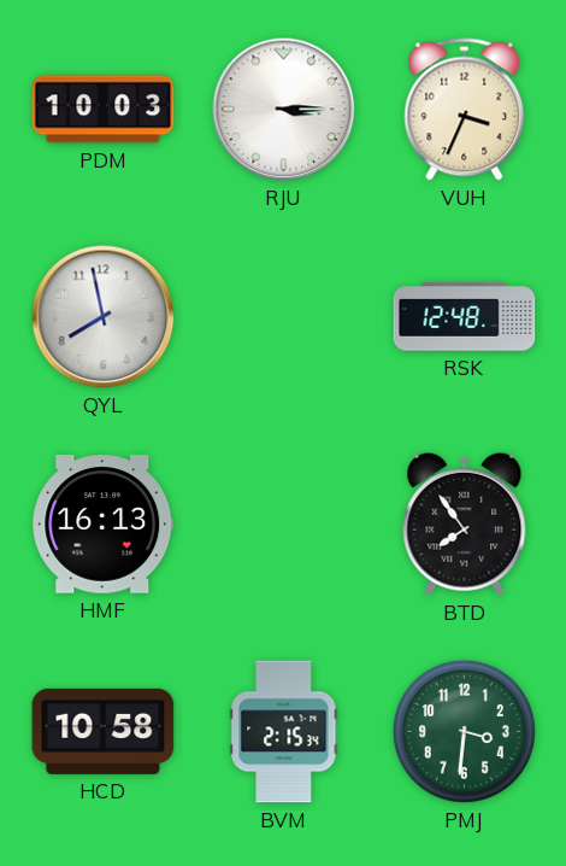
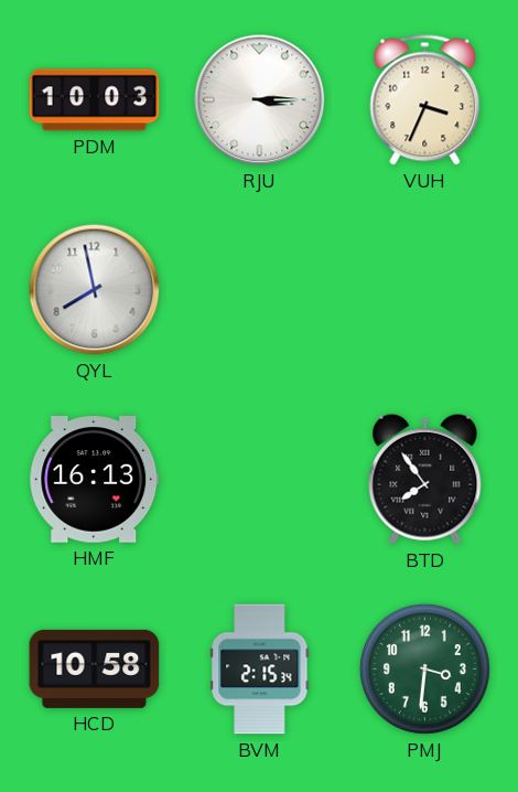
RSK: 12:48 -> none
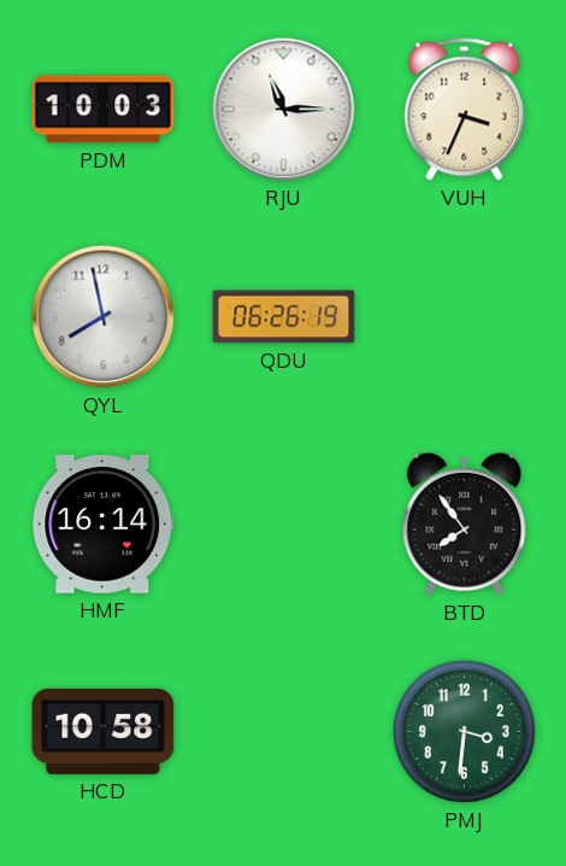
RJU: 3:15 -> 11:15
QDU: none -> 06:26
HMF: 16:13 -> 16:14
BVM: 2:15 -> none
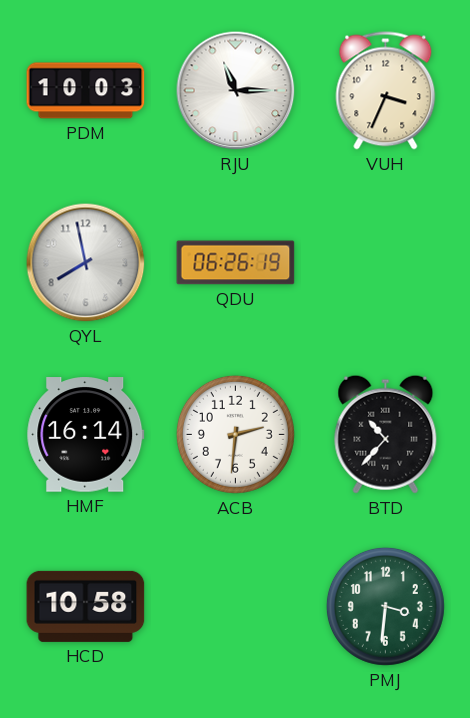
ACB: none -> 2:31
BTD: 7:54 -> 10:37
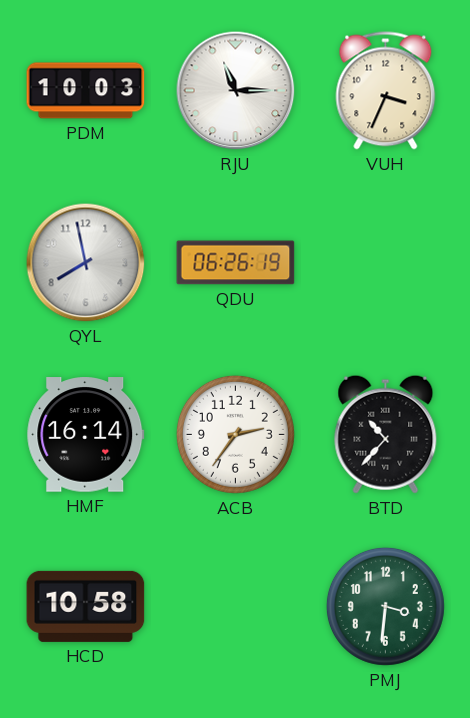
ACB: 2:31 -> 2:36
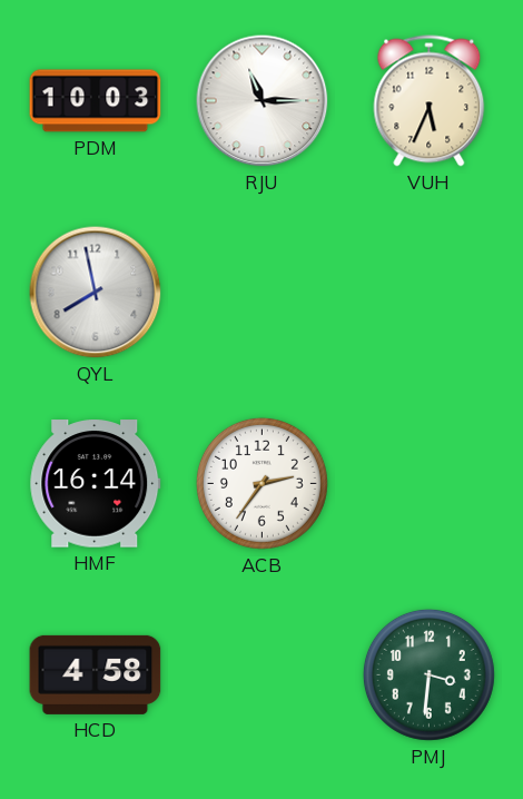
VUH: 3:34 -> 5:34
QDU: 06:26 -> none
BTD: 10:37 -> none
HCD: 10:58 -> 4:58
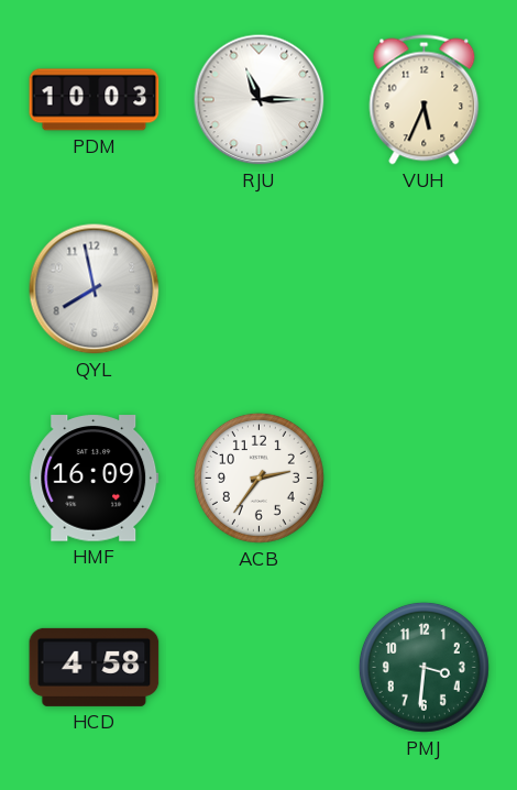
HMF: 16:14 -> 16:09
